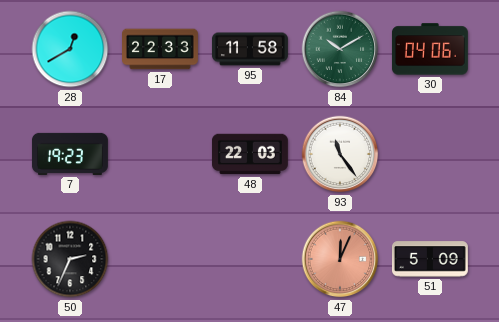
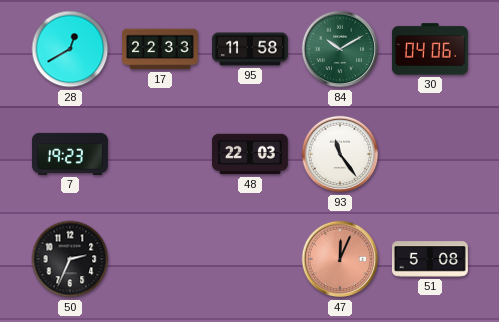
51: 5:09 -> 5:08
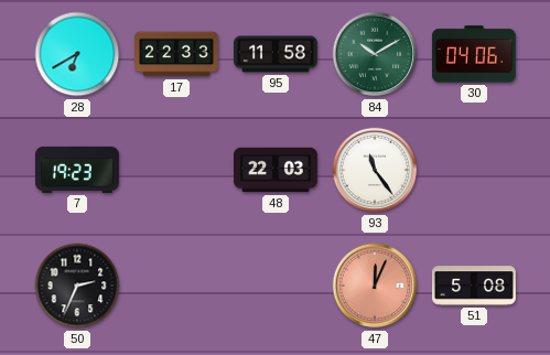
28: 12:40 -> 6:40
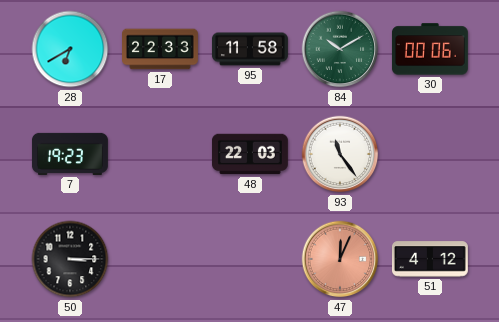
30: 04:06 -> 00:06
50: 2:34 -> 3:15
51: 5:08 -> 4:12
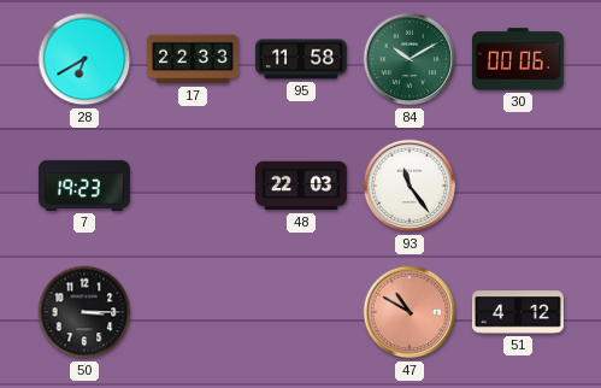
47: 12:04 -> 10:50
